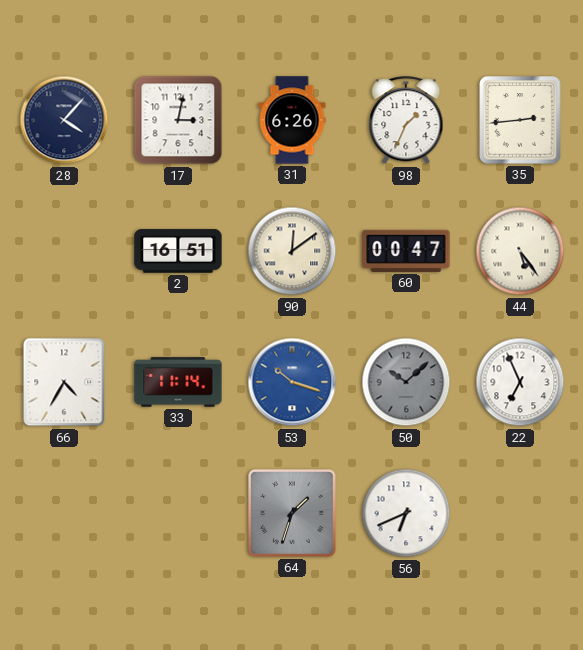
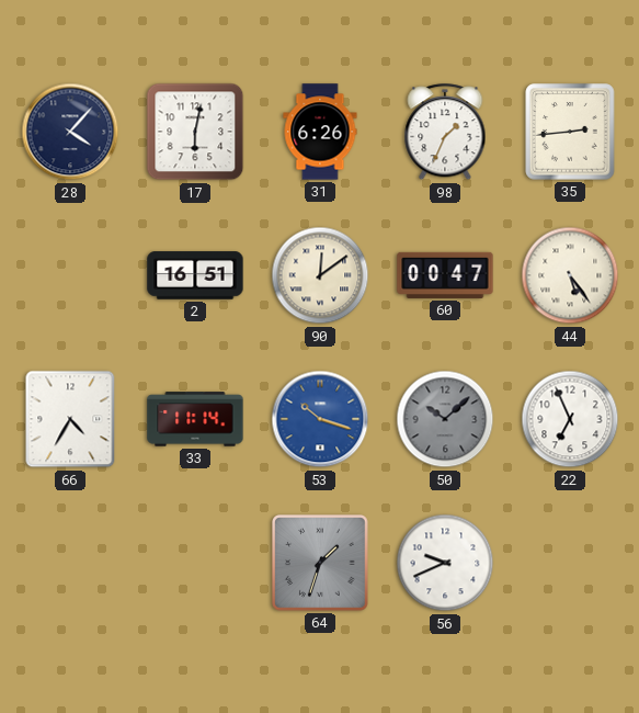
17: 3:02 -> 6:02
56: 6:41 -> 9:41
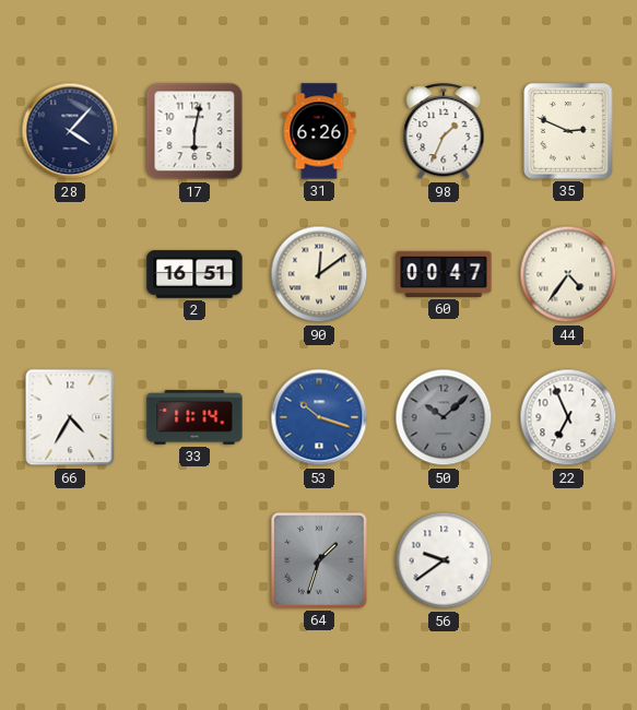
35: 2:44 -> 2:49
44: 5:24 -> 4:36
56: 9:41 -> 9:39
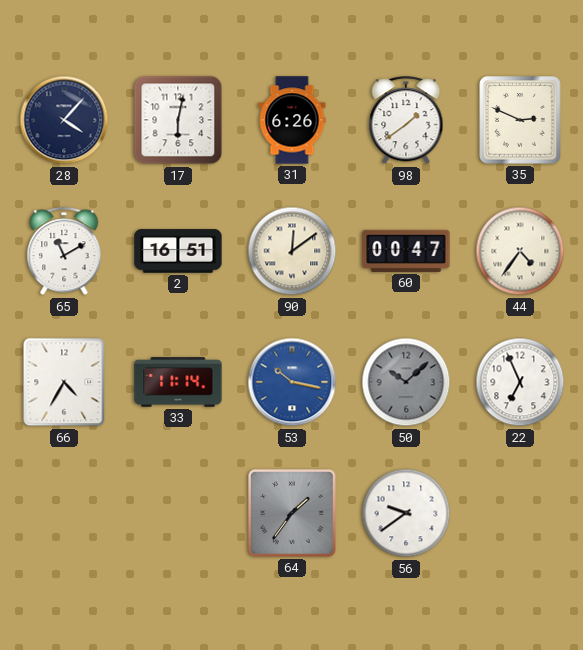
98: 1:34 -> 1:39
65: none -> 11:10
53: 10:18 -> 10:17
64: 1:33 -> 1:36
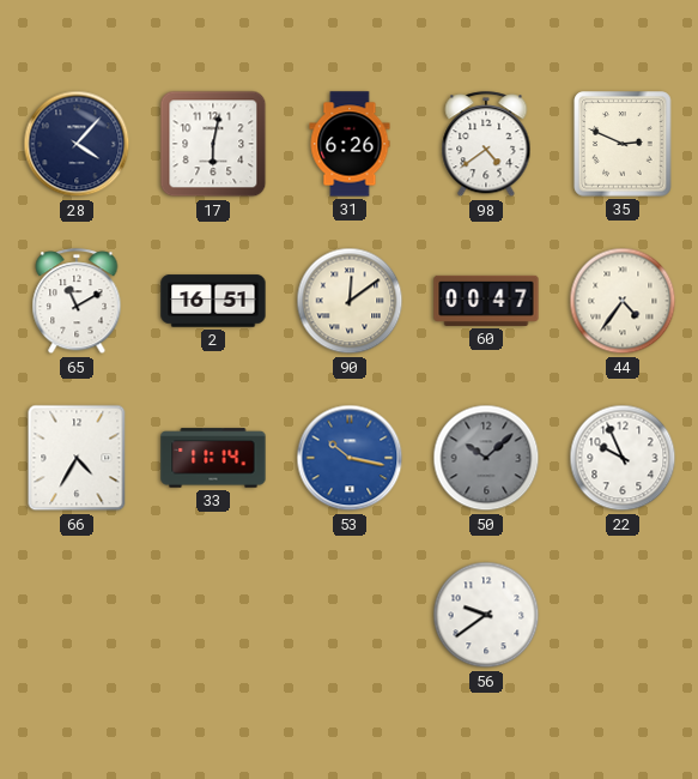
98: 1:39 -> 4:39
22: 6:56 -> 9:56
64: 1:36 -> none
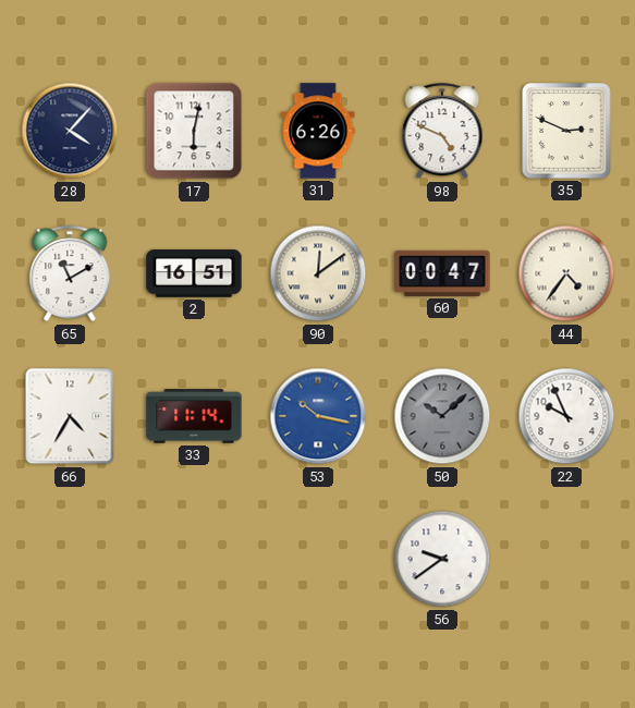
98: 4:39 -> 4:49
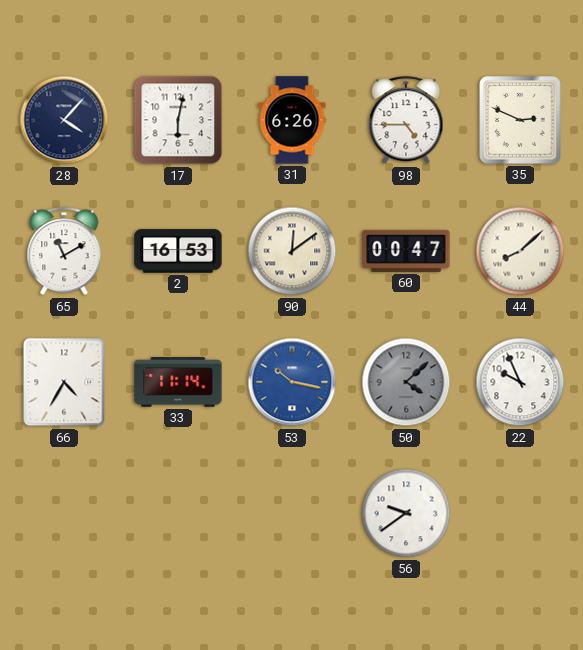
98: 4:49 -> 4:45
2: 16:51 -> 16:53
44: 4:36 -> 8:08
50: 10:08 -> 4:08
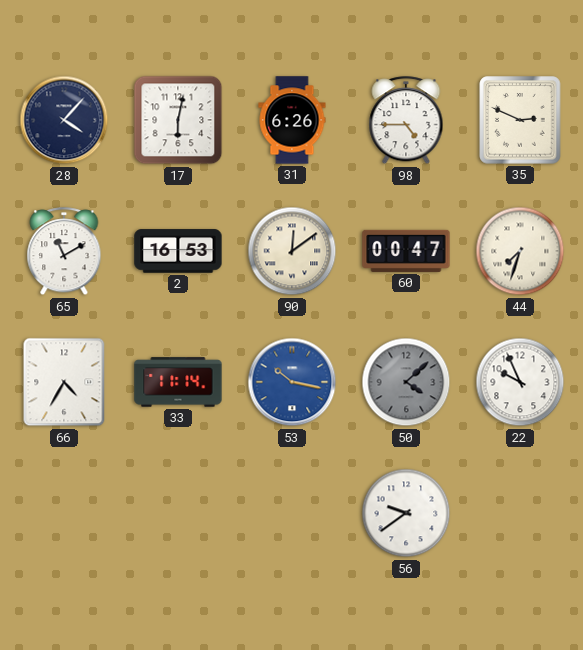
44: 8:08 -> 7:33
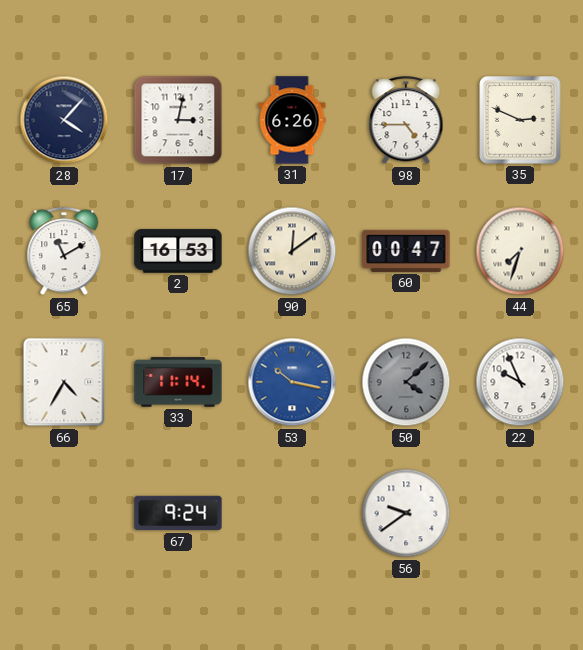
17: 6:02 -> 3:02
67: none -> 9:24
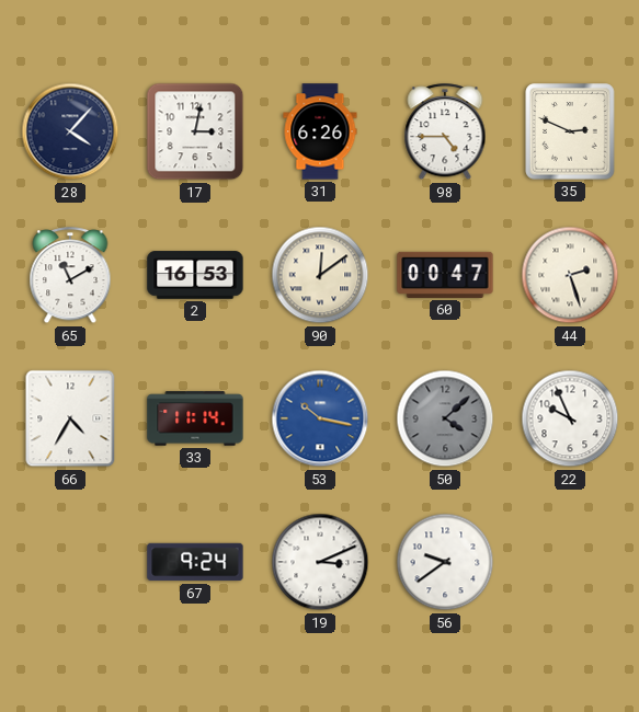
44: 7:33 -> 2:27
19: none -> 3:11
